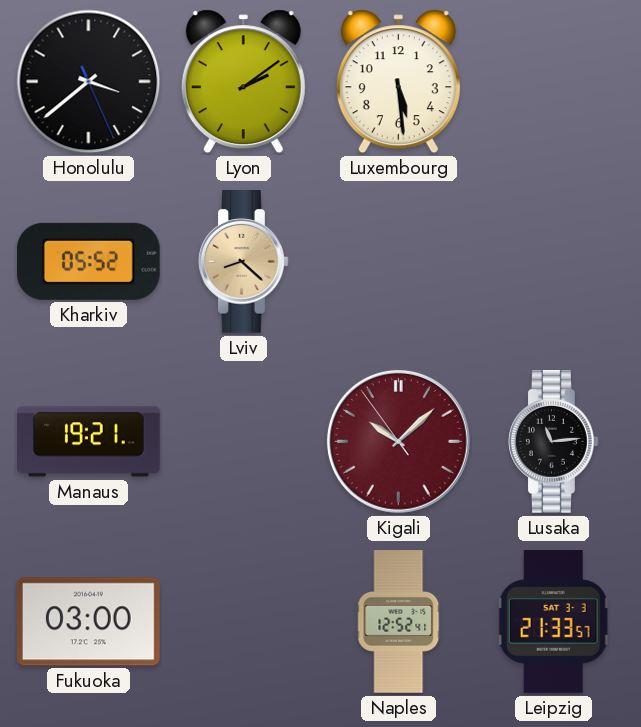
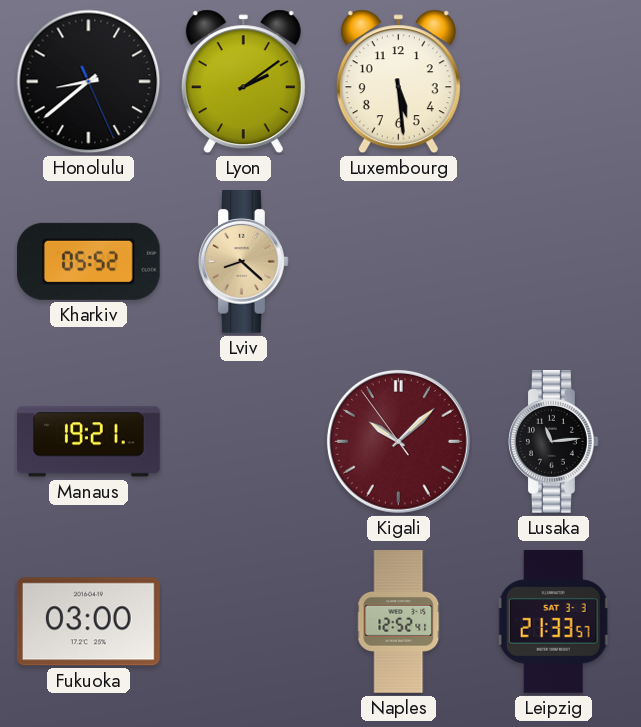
Honolulu: 3:38 -> 8:38
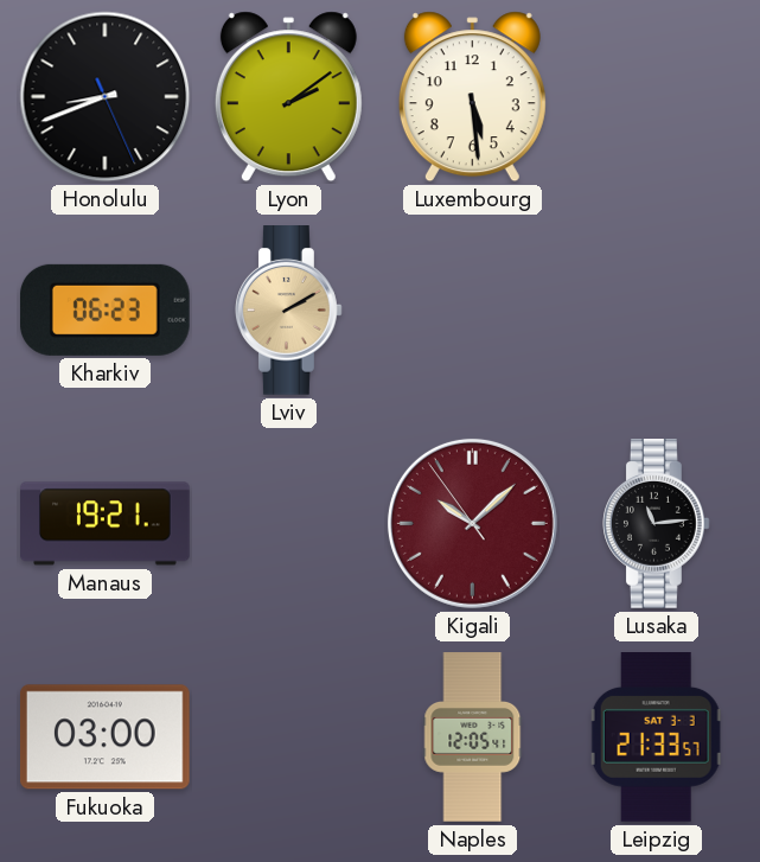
Honolulu: 8:38 -> 8:41
Kharkiv: 05:52 -> 06:23
Lviv: 8:22 -> 2:10
Naples: 12:52 -> 12:05
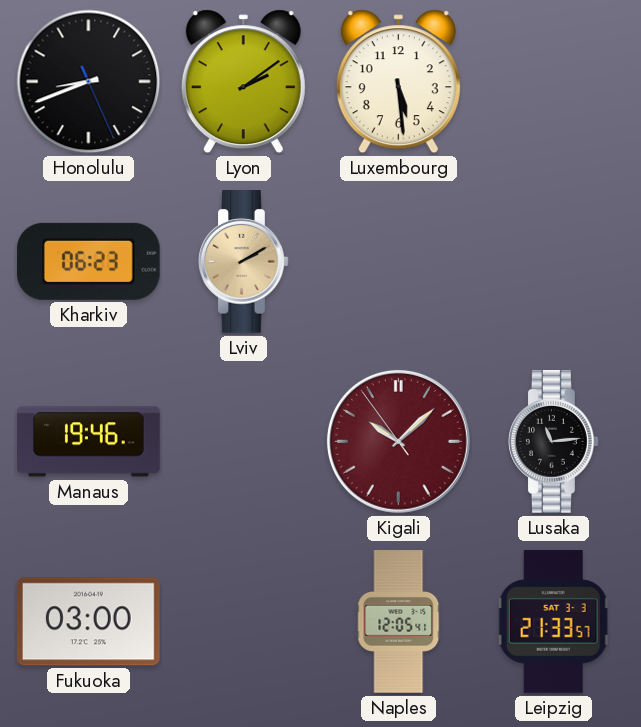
Manaus: 19:21 -> 19:46
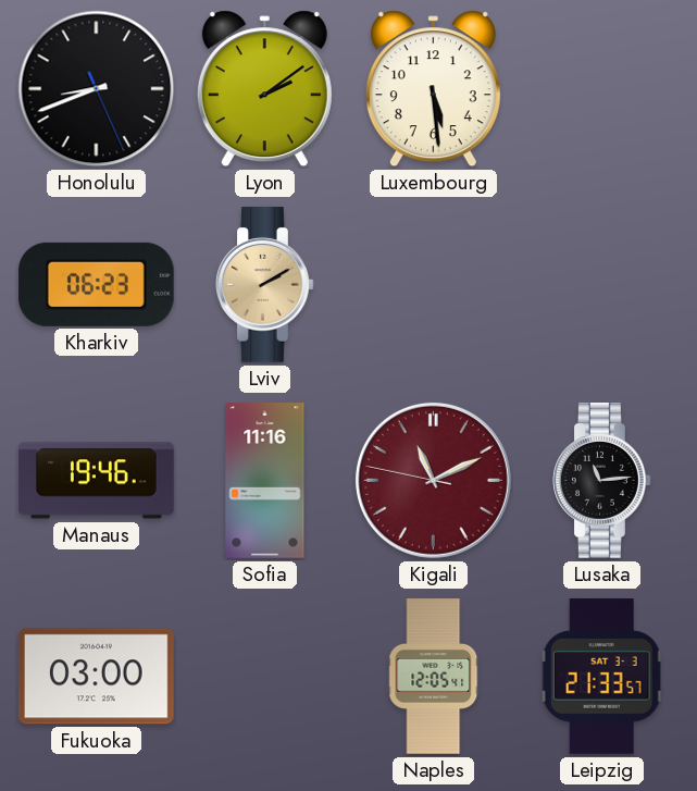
Sofia: none -> 11:16
Kigali: 10:07 -> 11:10
